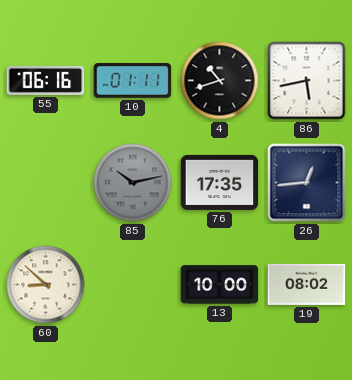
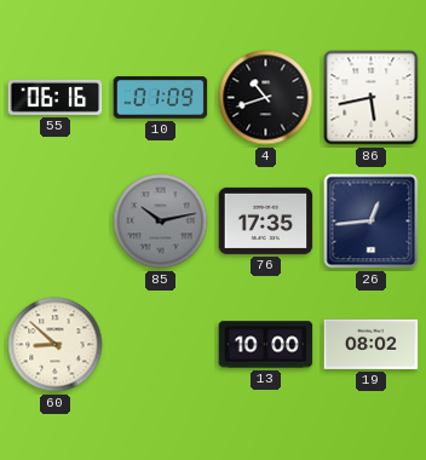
10: 01:11 -> 01:09
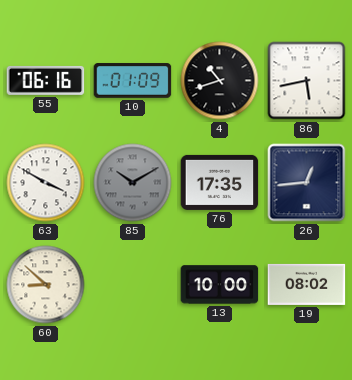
63: none -> 3:50
85: 10:13 -> 10:10
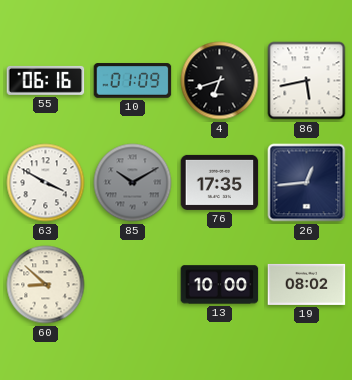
4: 10:42 -> 6:42
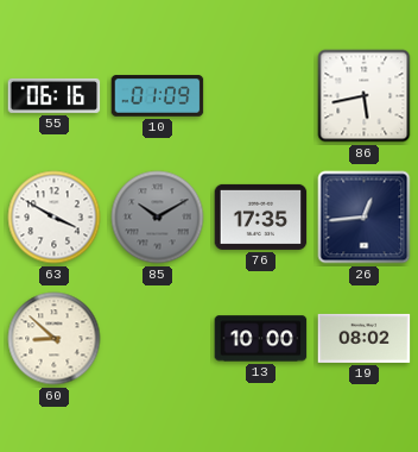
4: 6:42 -> none
